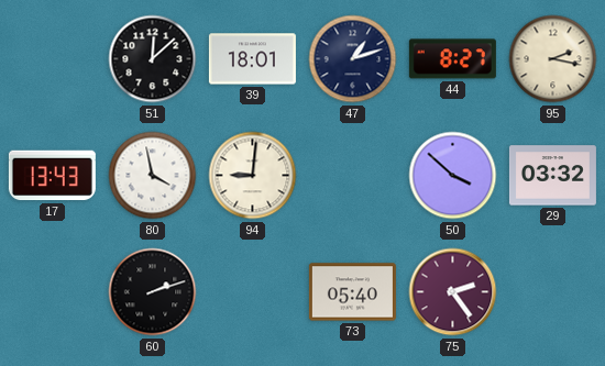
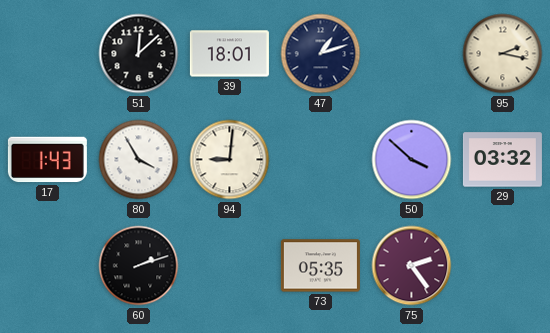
44: 8:27 -> none
17: 13:43 -> 1:43
80: 3:58 -> 3:55
73: 05:40 -> 05:35
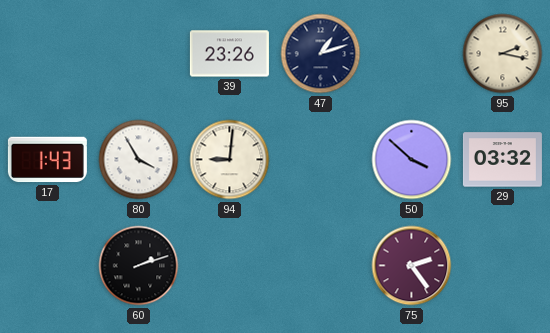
51: 12:08 -> none
39: 18:01 -> 23:26
73: 05:35 -> none
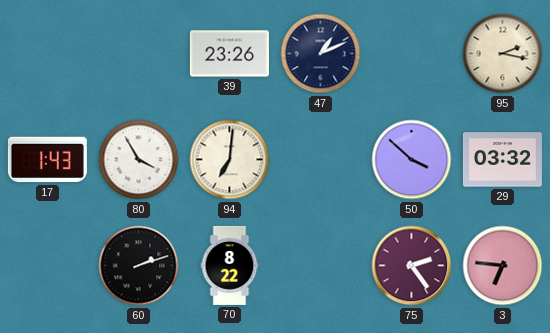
47: 1:12 -> 1:11
94: 9:01 -> 7:01
70: none -> 8:22
3: none -> 6:46
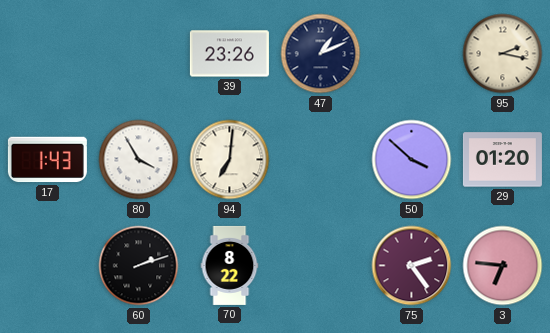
29: 03:32 -> 01:20
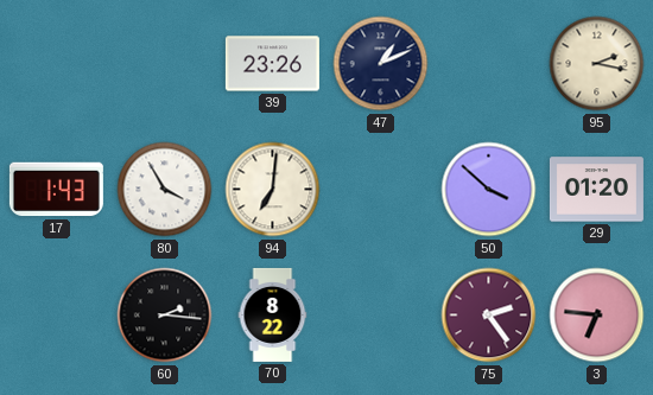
60: 2:12 -> 2:16
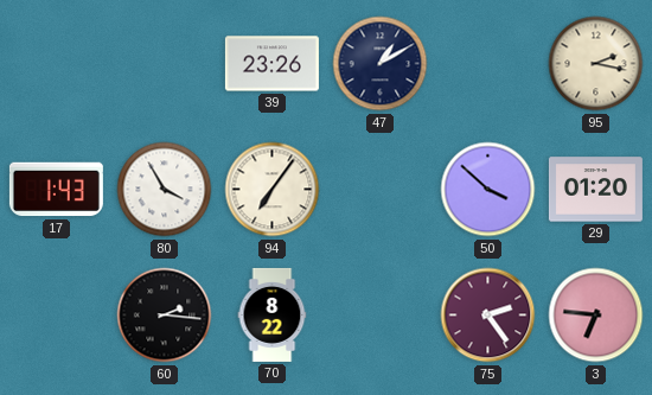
47: 1:11 -> 1:10
94: 7:01 -> 7:06
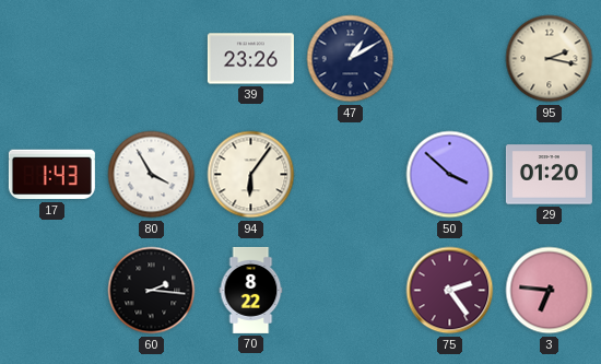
94: 7:06 -> 6:06
